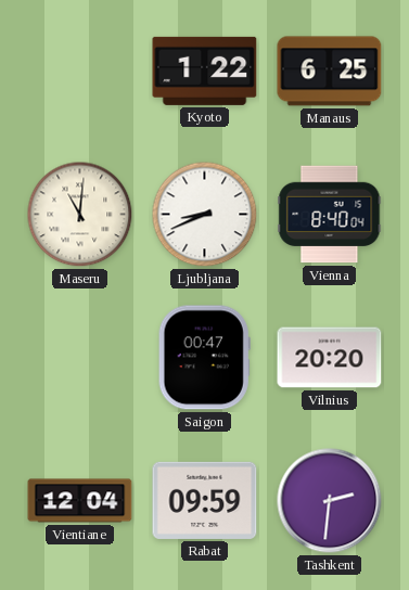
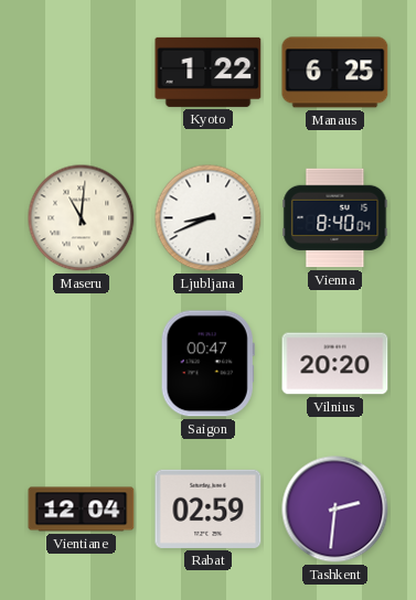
Rabat: 09:59 -> 02:59
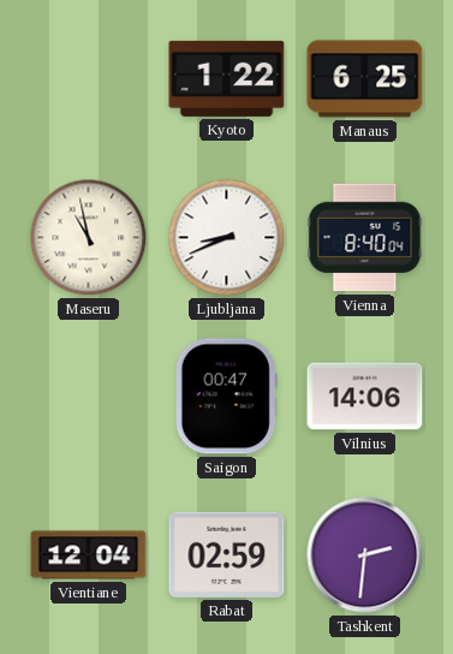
Maseru: 11:01 -> 10:58
Vilnius: 20:20 -> 14:06
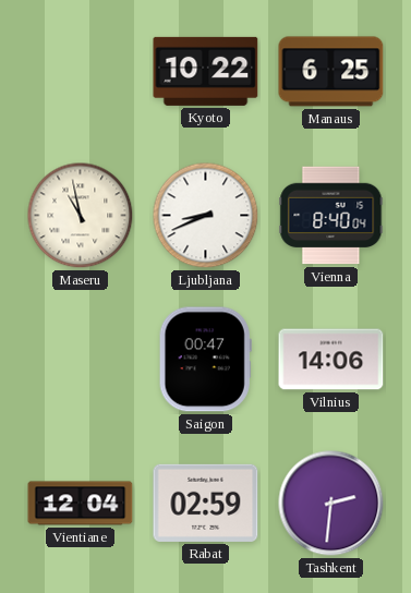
Kyoto: 1:22 -> 10:22
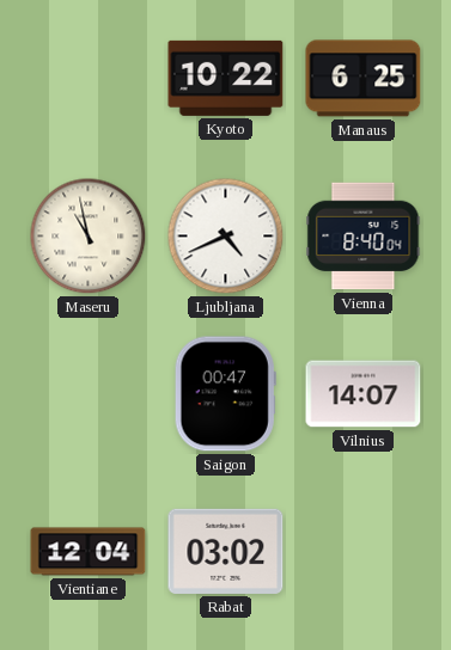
Ljubljana: 8:41 -> 4:41
Vilnius: 14:06 -> 14:07
Rabat: 02:59 -> 03:02
Tashkent: 2:31 -> none
